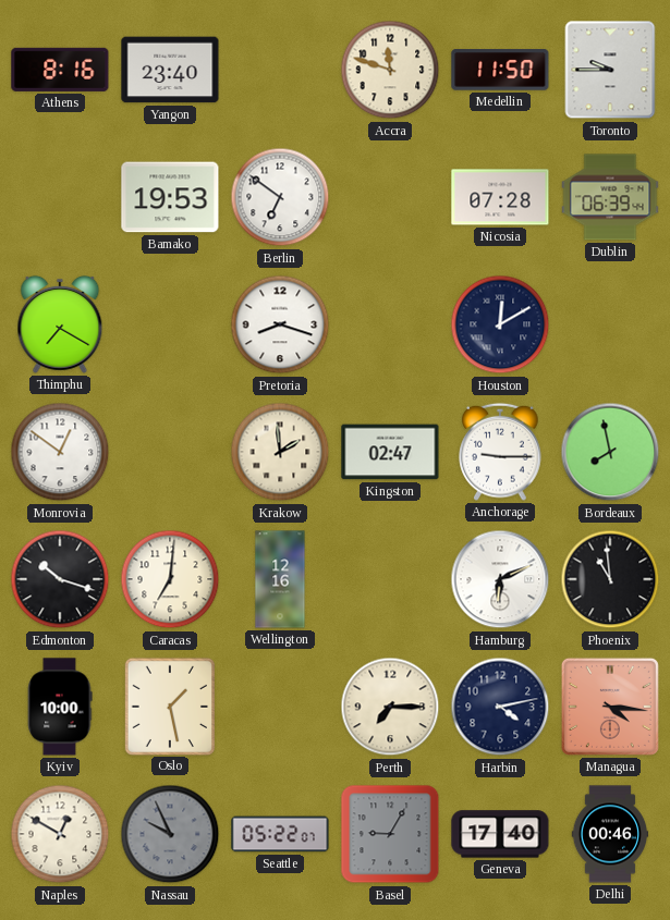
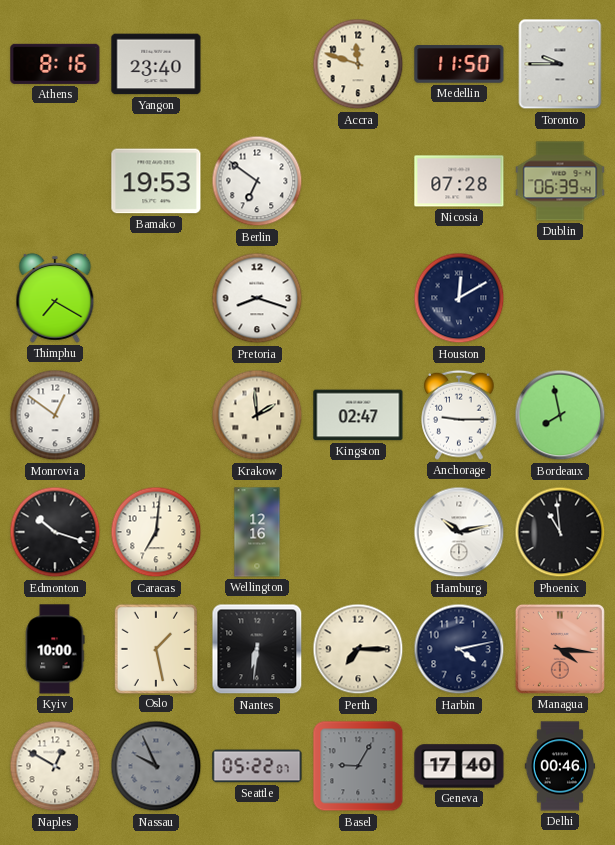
Hamburg: 6:11 -> 10:13
Nantes: none -> 6:31
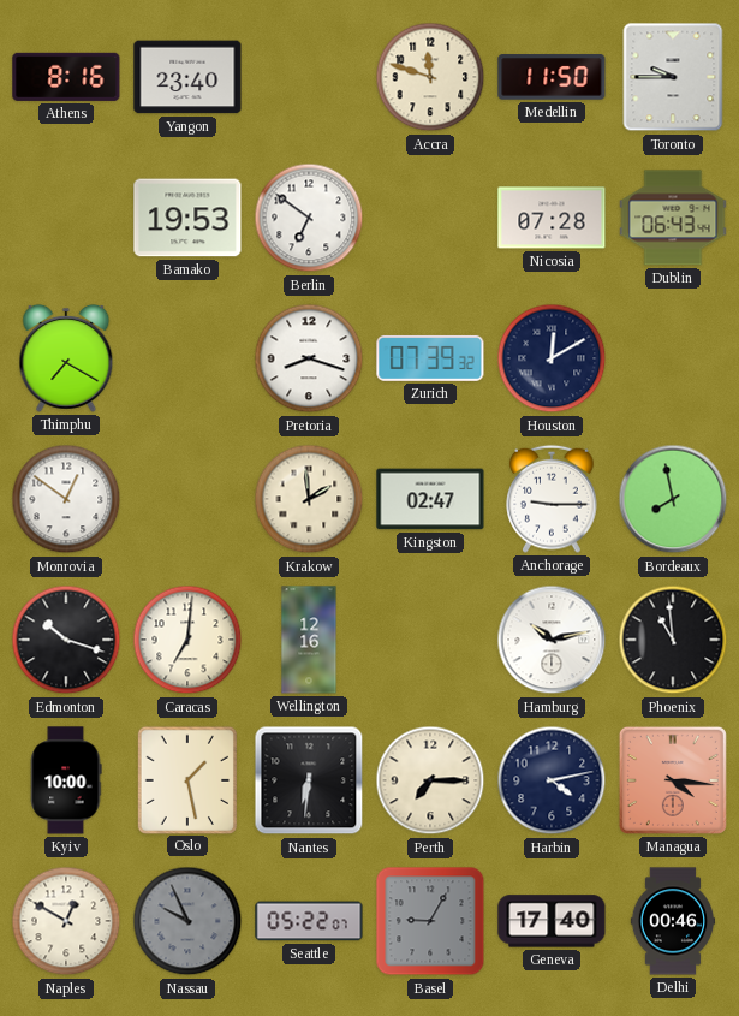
Dublin: 06:39 -> 06:43
Zurich: none -> 07:39
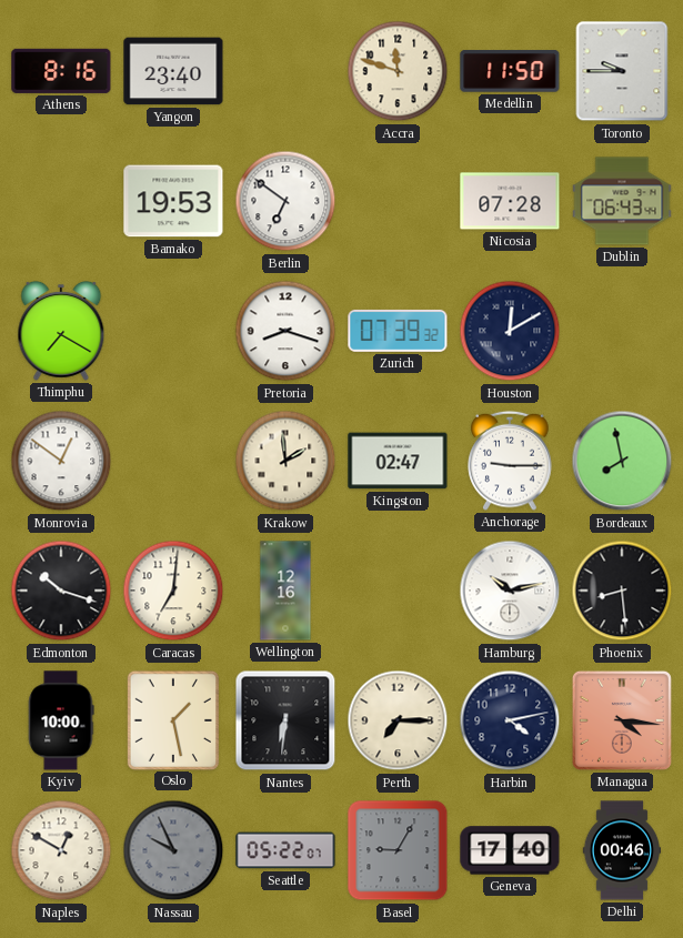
Phoenix: 10:59 -> 8:29
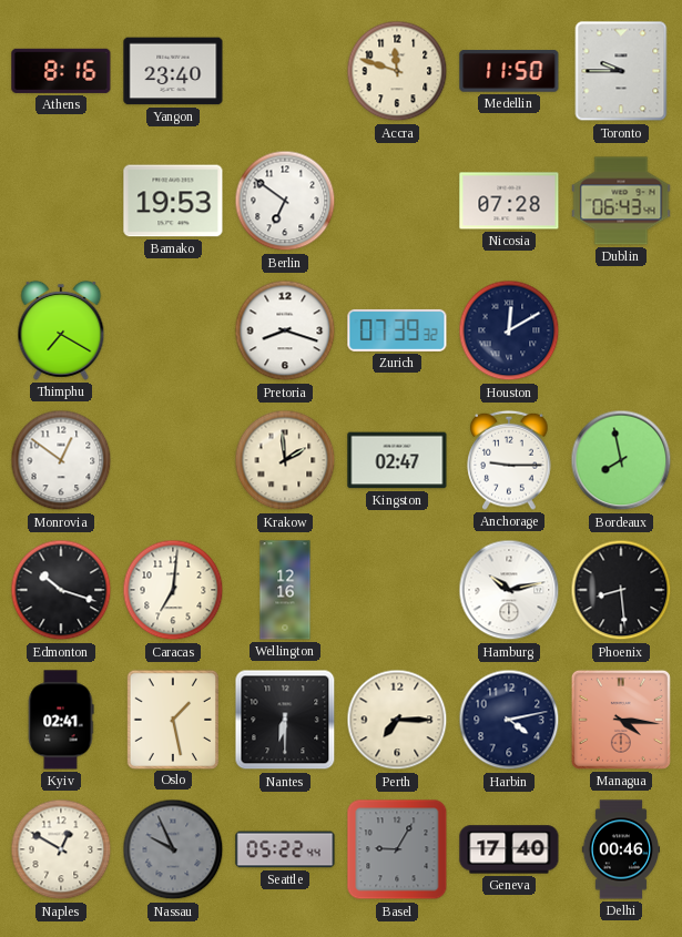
Kyiv: 10:00 -> 02:41
Nantes: 6:31 -> 6:30
Seattle: 05:22:07 -> 05:22:44
